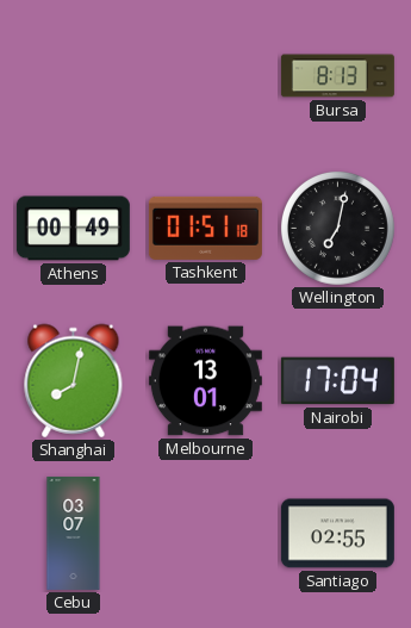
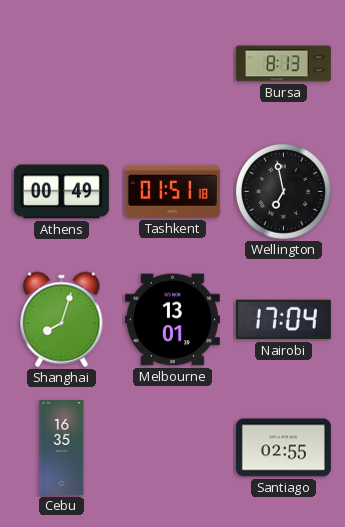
Wellington: 7:02 -> 6:58
Shanghai: 8:02 -> 8:03
Cebu: 03:07 -> 16:35
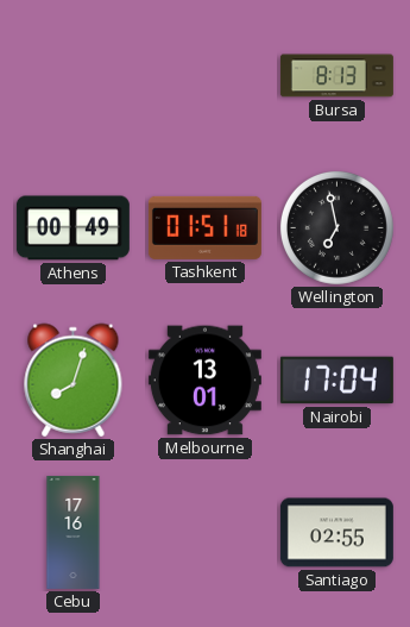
Cebu: 16:35 -> 17:16
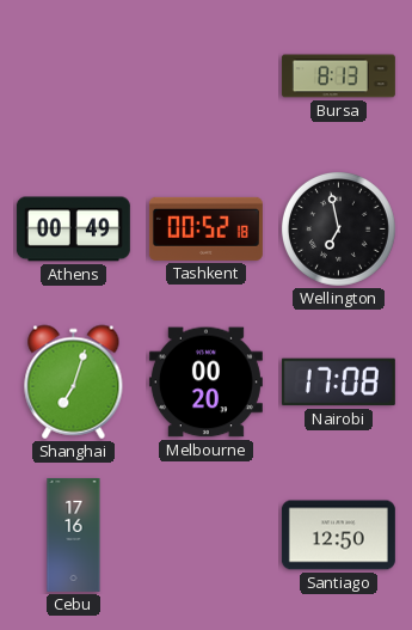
Tashkent: 01:51 -> 00:52
Shanghai: 8:03 -> 7:03
Melbourne: 13:01 -> 00:20
Nairobi: 17:04 -> 17:08
Santiago: 02:55 -> 12:50
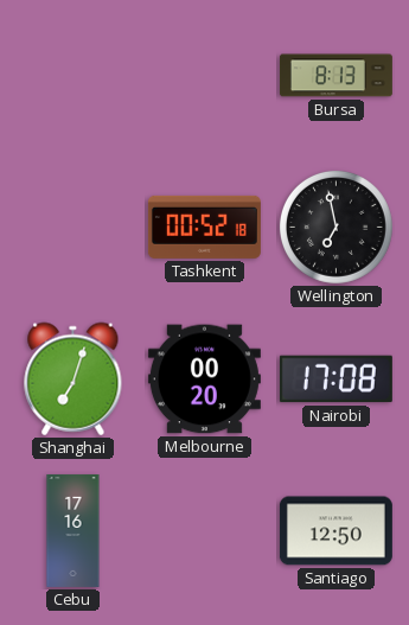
Athens: 00:49 -> none
